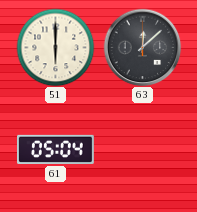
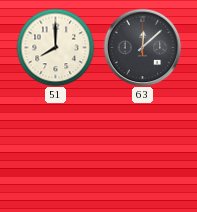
51: 6:00 -> 8:00
61: 05:04 -> none
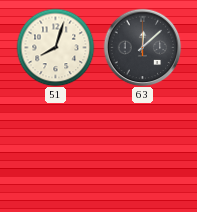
51: 8:00 -> 8:03
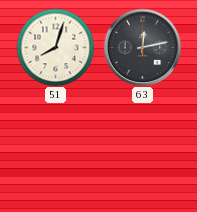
63: 12:08 -> 12:13
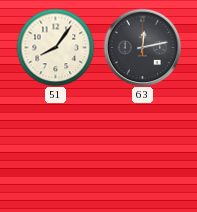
51: 8:03 -> 8:06
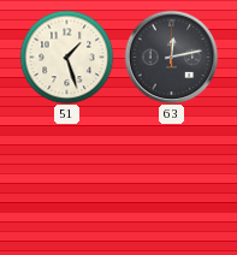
51: 8:06 -> 1:27
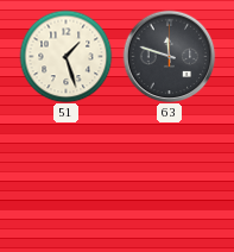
63: 12:13 -> 11:48
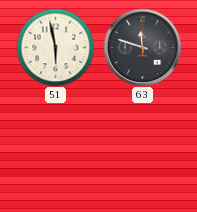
51: 1:27 -> 5:58
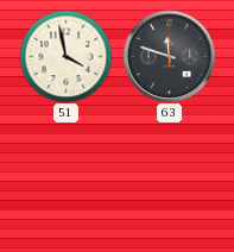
51: 5:58 -> 3:58
